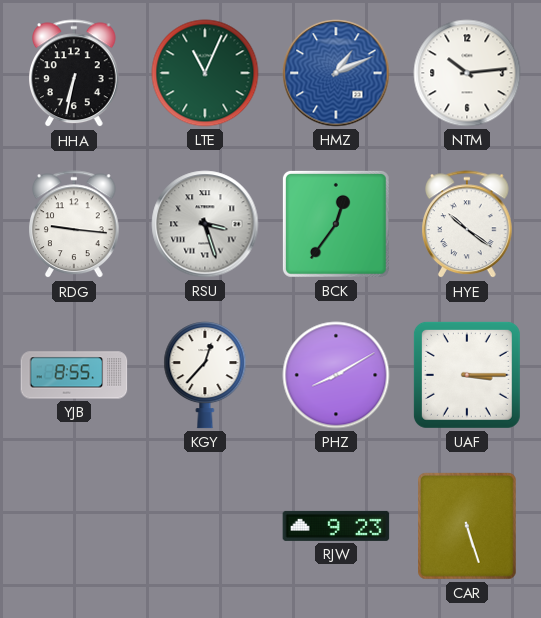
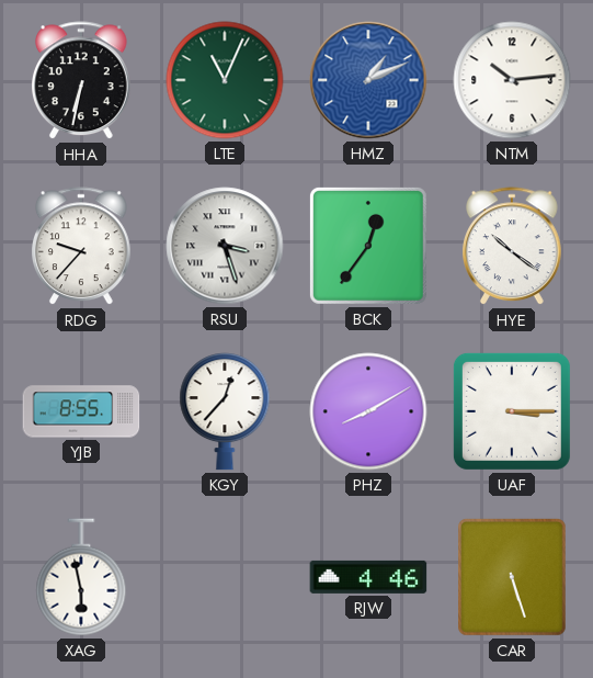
RDG: 9:16 -> 9:37
XAG: none -> 5:58
RJW: 9:23 -> 4:46
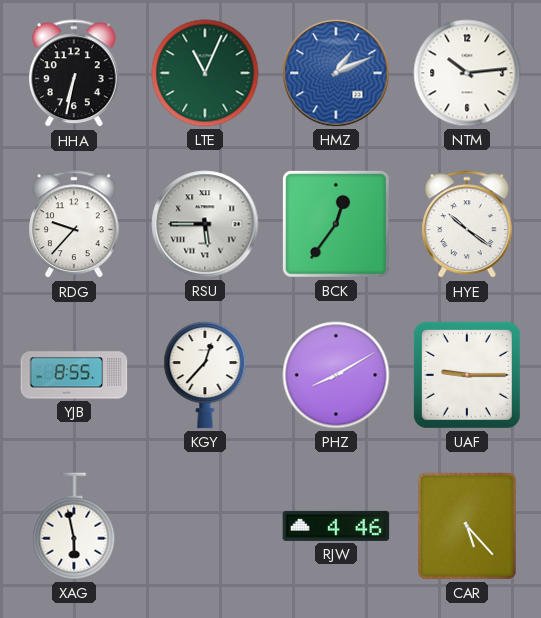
RSU: 3:27 -> 5:45
UAF: 3:15 -> 9:15
CAR: 5:27 -> 5:23
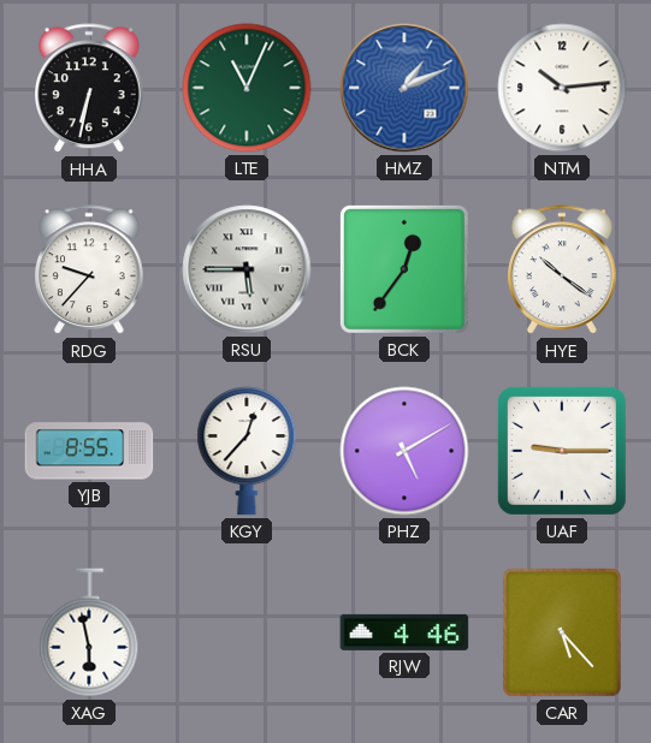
PHZ: 8:10 -> 5:10
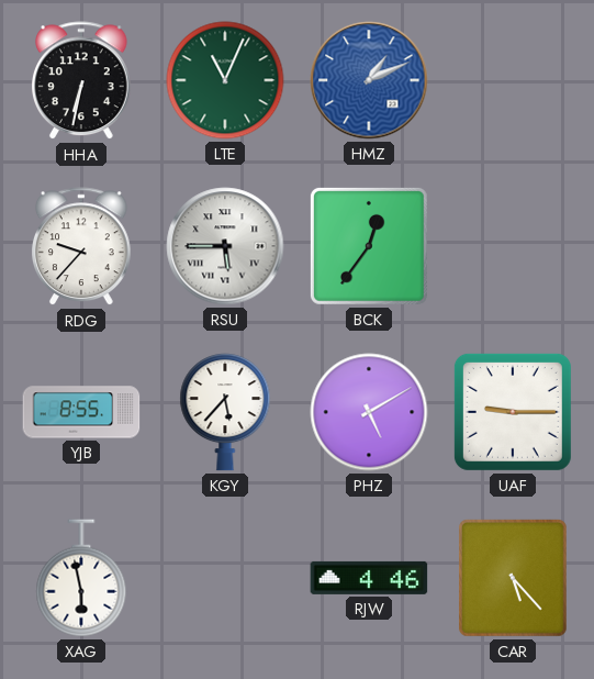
NTM: 10:14 -> none
HYE: 10:21 -> none
KGY: 12:37 -> 5:37
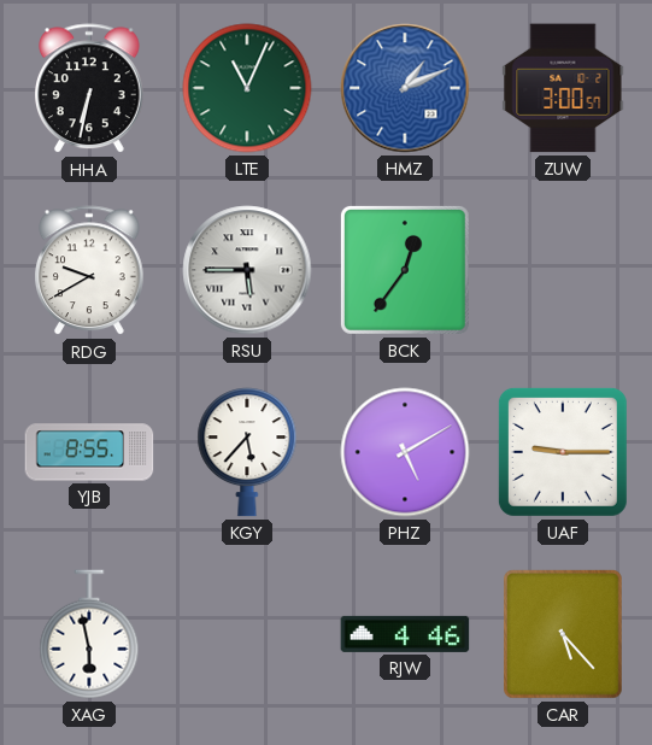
ZUW: none -> 3:00
RDG: 9:37 -> 9:40
